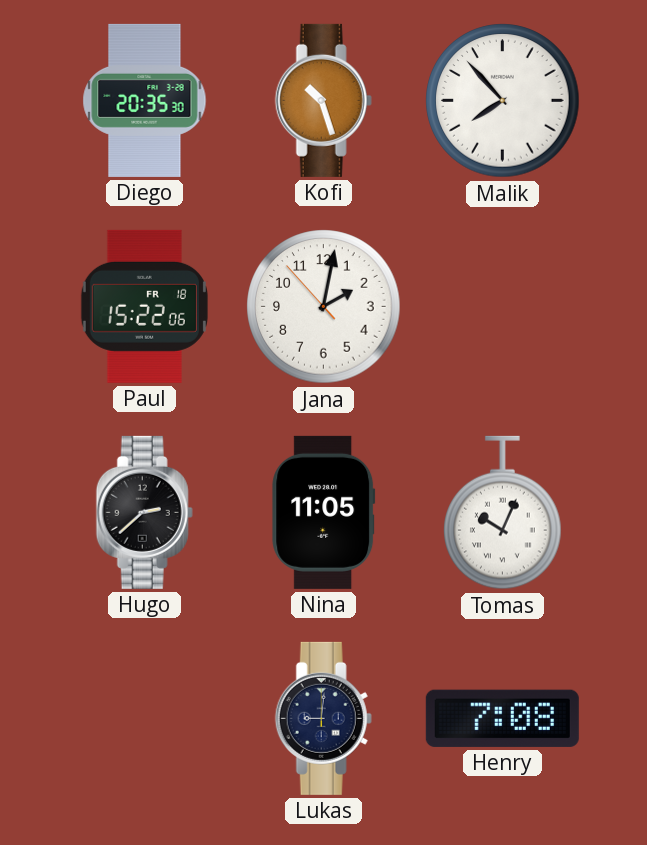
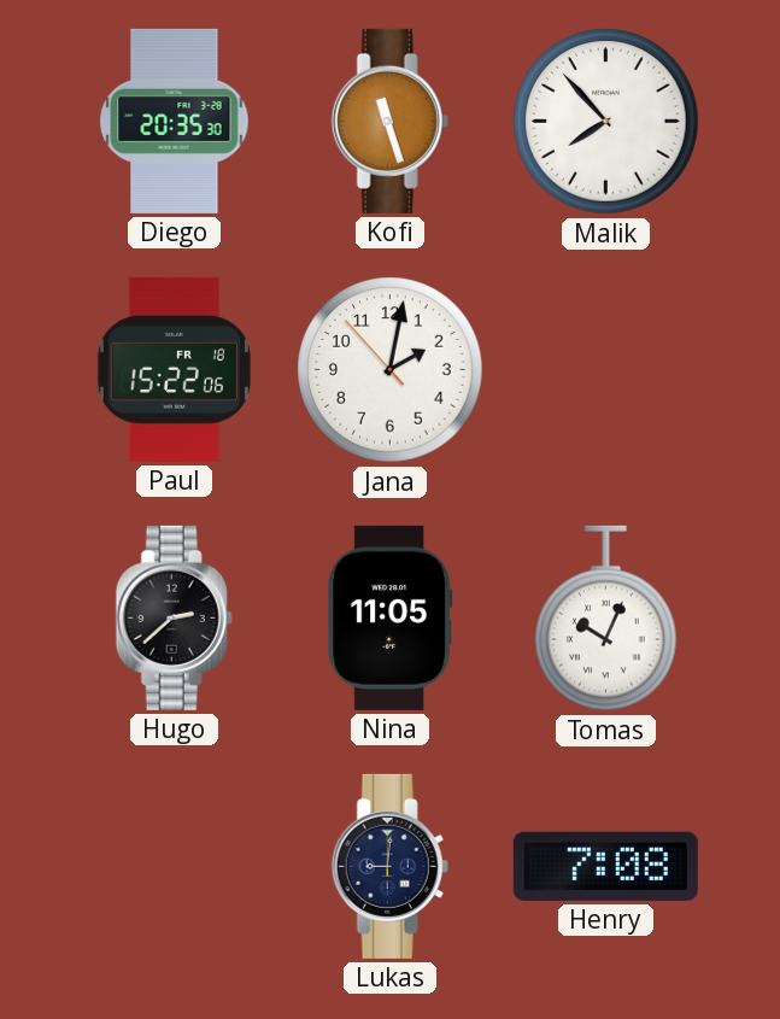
Kofi: 10:27 -> 11:27
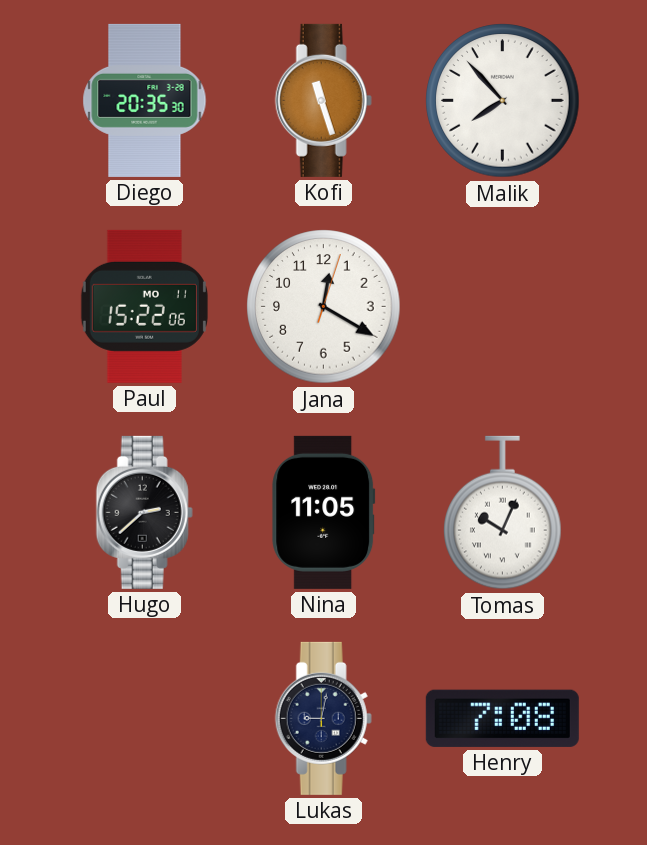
Paul date: FR 18 -> MO 11
Jana: 2:01 -> 12:20
Lukas: 9:01 -> 9:02
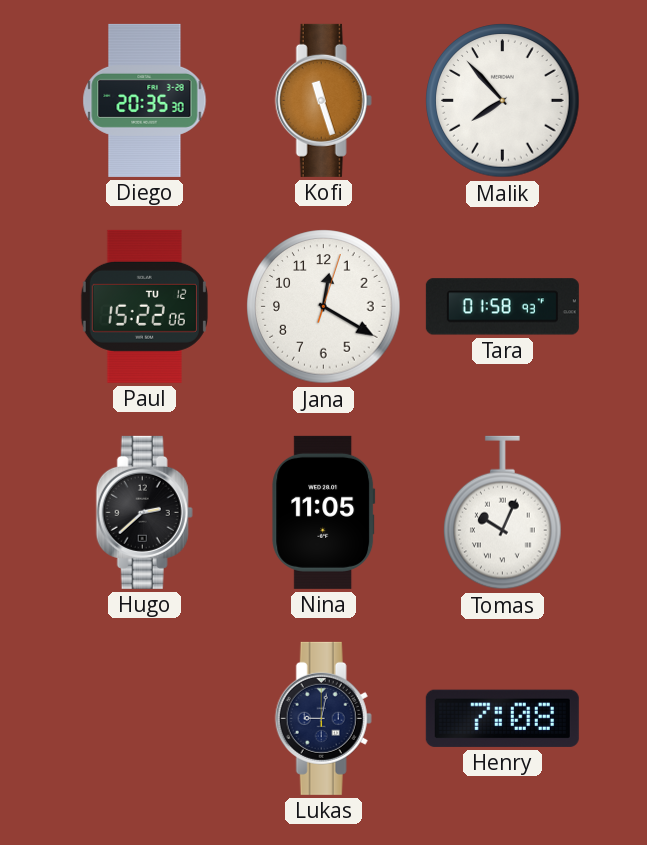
Paul date: MO 11 -> TU 12
Tara: none -> 01:58
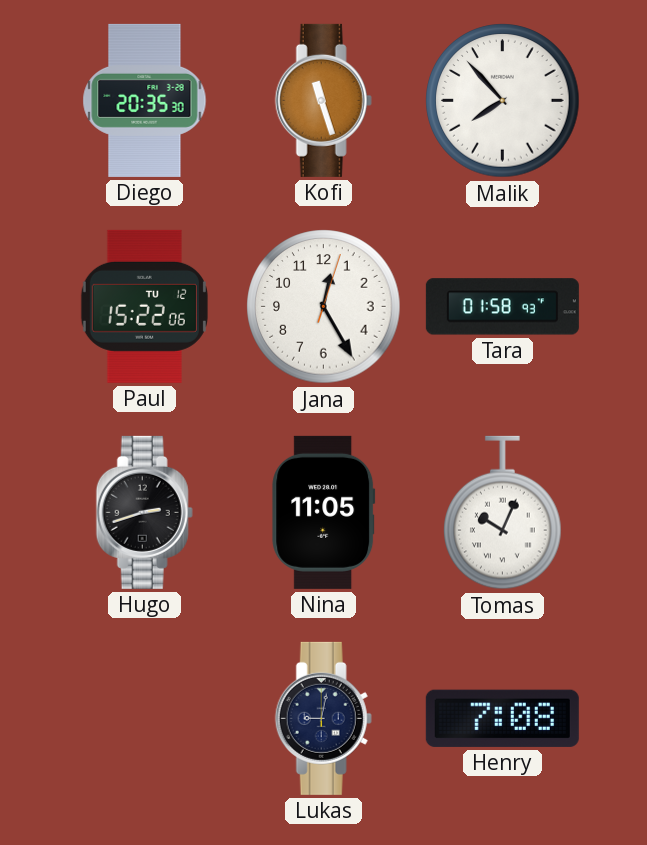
Jana: 12:20 -> 12:25
Hugo: 2:38 -> 2:42
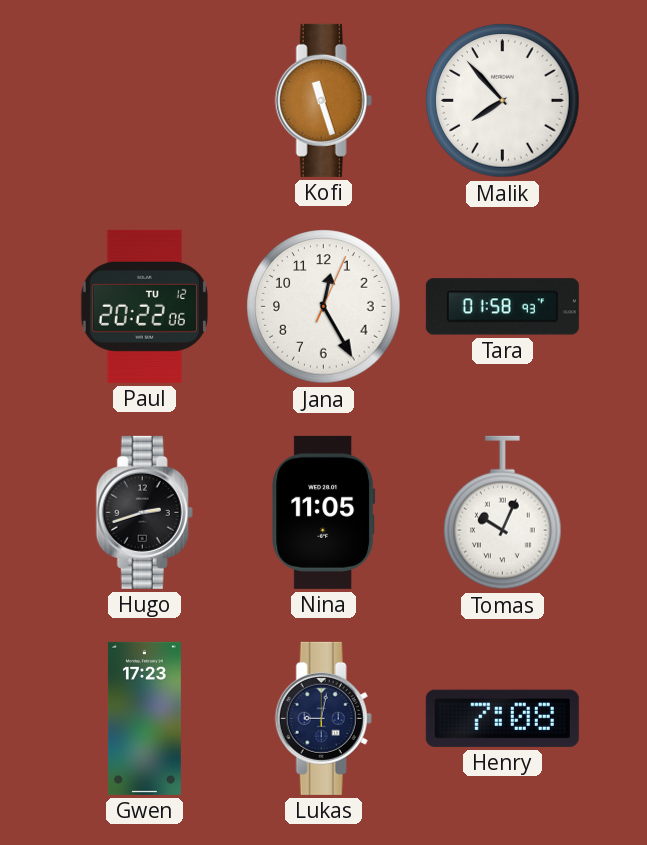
Diego: 20:35 -> none
Paul: 15:22 -> 20:22
Jana: 12:25:03 -> 12:25:04
Gwen: none -> 17:23
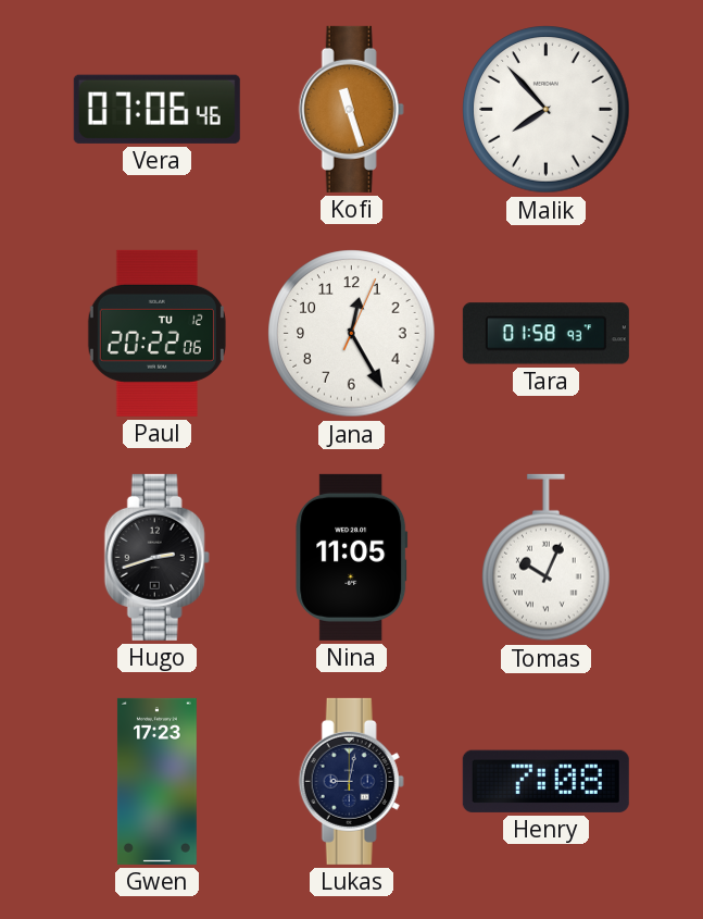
Vera: none -> 07:06
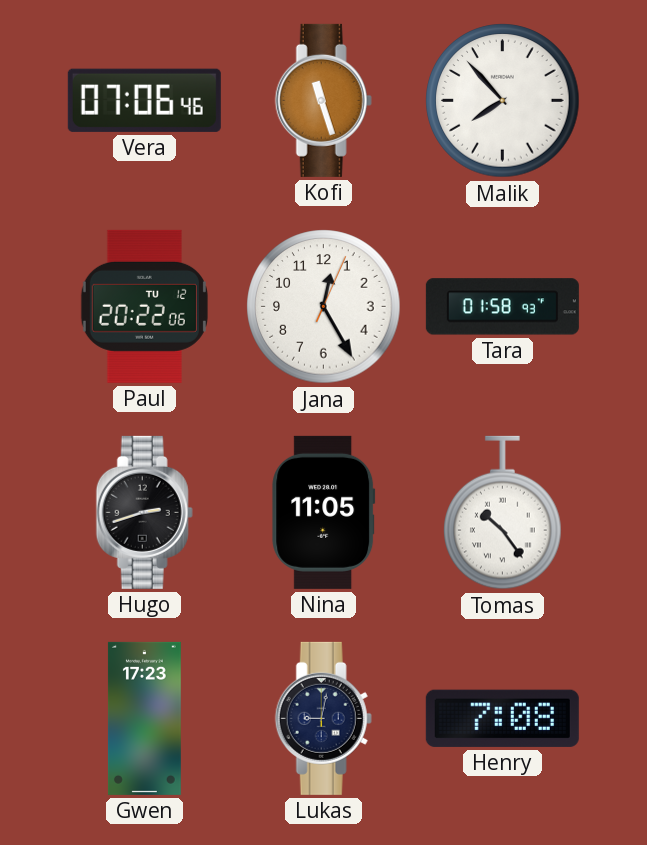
Tomas: 10:04 -> 10:24
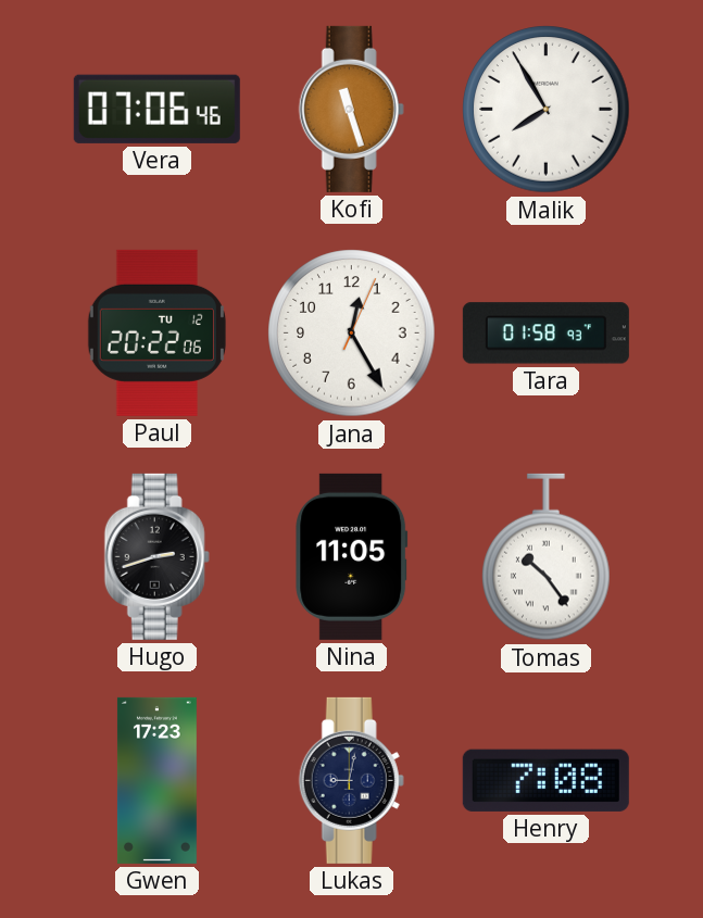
Malik: 7:53 -> 7:55
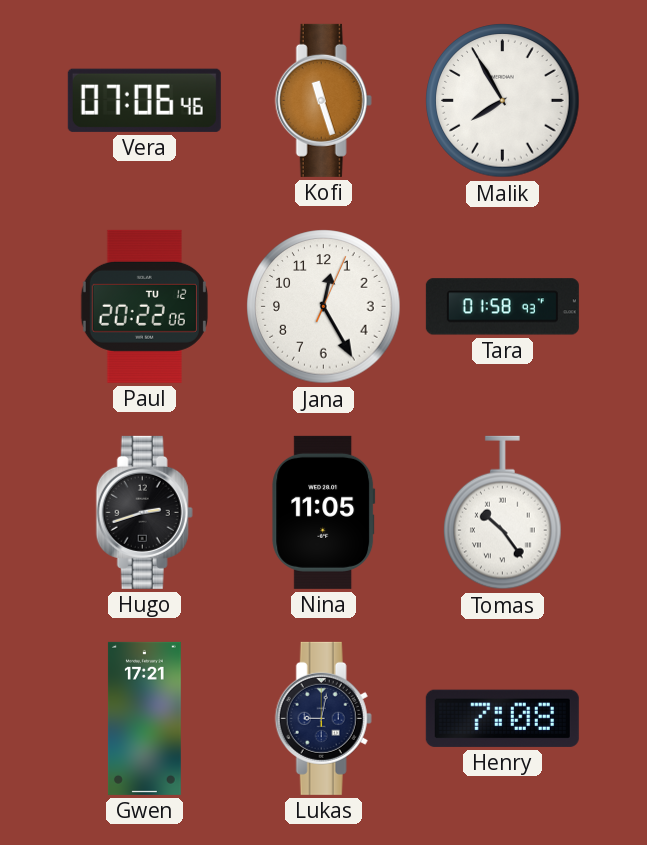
Gwen: 17:23 -> 17:21
